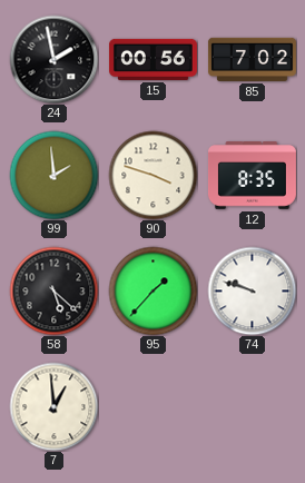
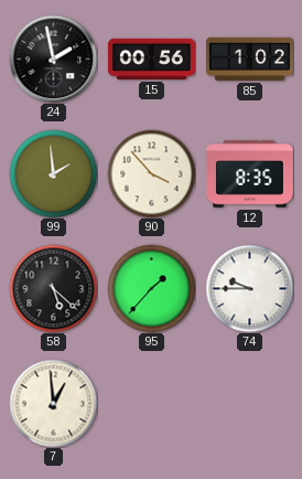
85: 7:02 -> 1:02
90: 3:48 -> 3:53
74: 9:48 -> 9:45
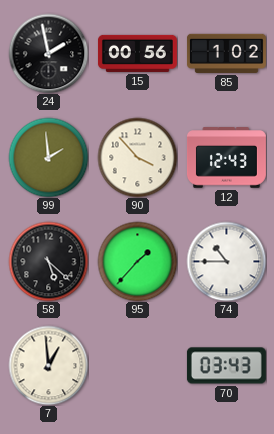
12: 8:35 -> 12:43
74: 9:45 -> 10:45
70: none -> 03:43
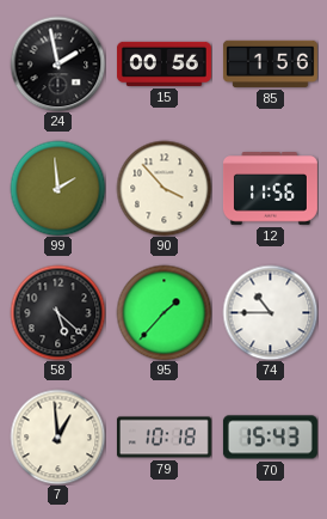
85: 1:02 -> 1:56
12: 12:43 -> 11:56
79: none -> 10:18
70: 03:43 -> 15:43
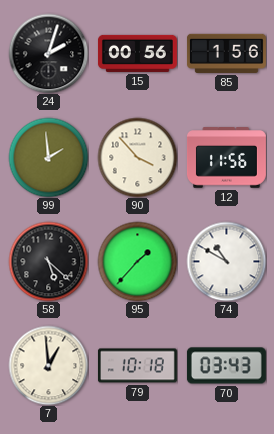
24: 1:58 -> 2:03
74: 10:45 -> 10:50
70: 15:43 -> 03:43
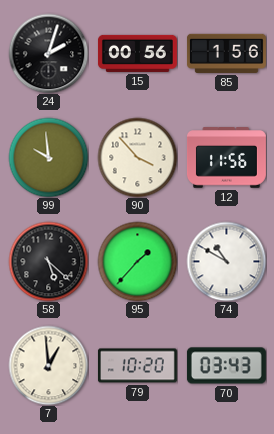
99: 1:59 -> 9:59
79: 10:18 -> 10:20
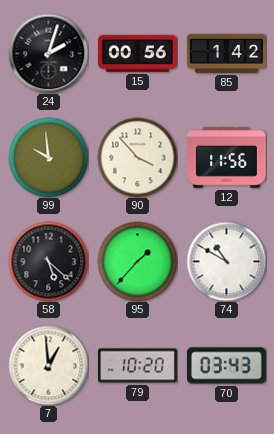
85: 1:56 -> 1:42
